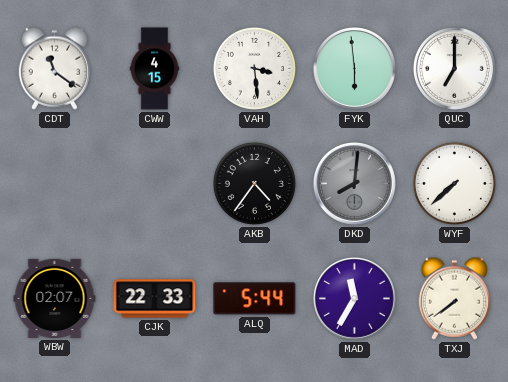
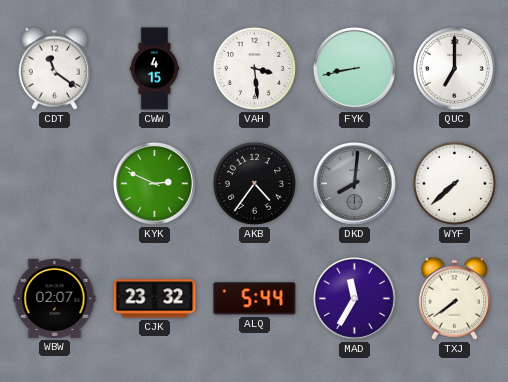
FYK: 5:59 -> 8:43
KYK: none -> 2:49
CJK: 22:33 -> 23:32
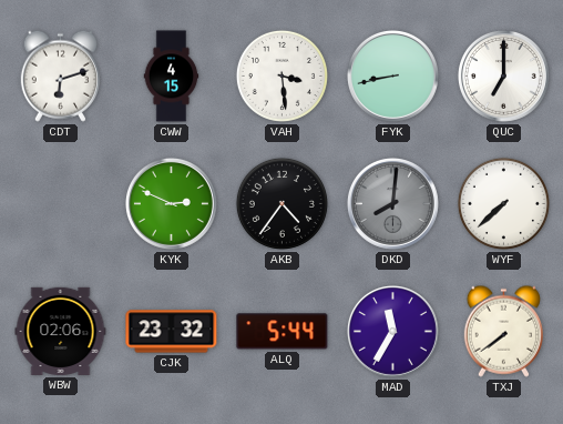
CDT: 11:21 -> 6:12
WBW: 02:07 -> 02:06
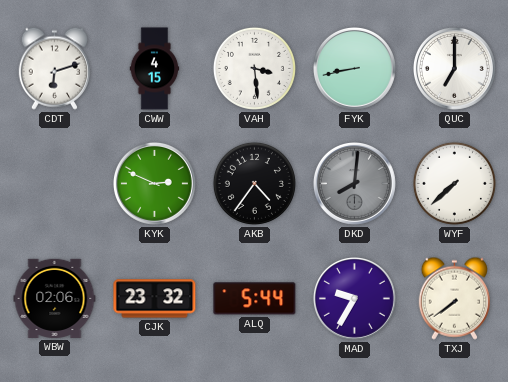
MAD: 11:35 -> 9:35
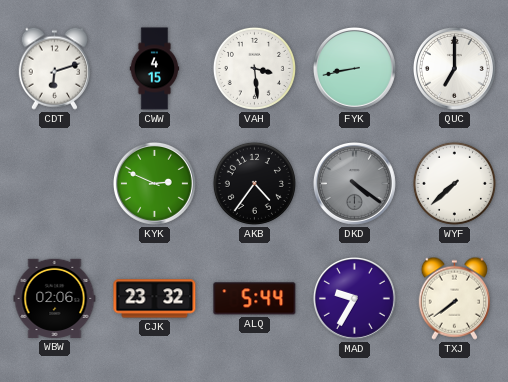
DKD: 8:01 -> 4:21
